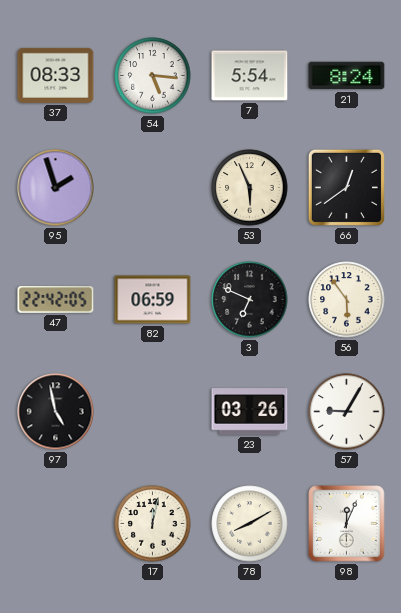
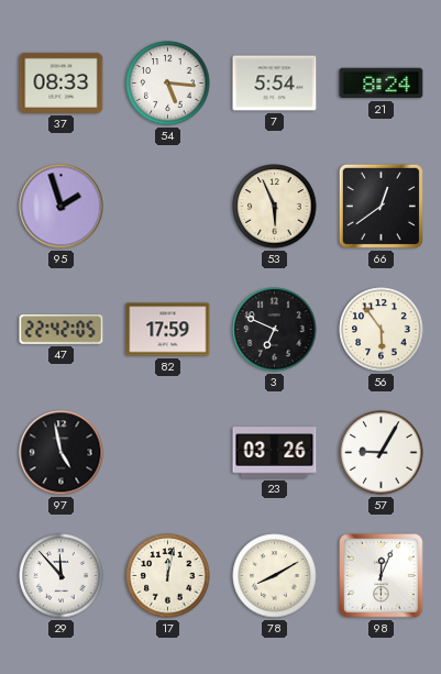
82: 06:59 -> 17:59
29: none -> 11:53
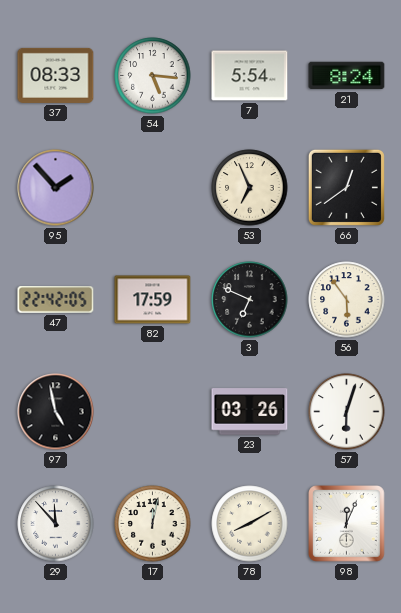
95: 1:57 -> 1:53
53: 5:56 -> 6:56
57: 9:05 -> 6:03
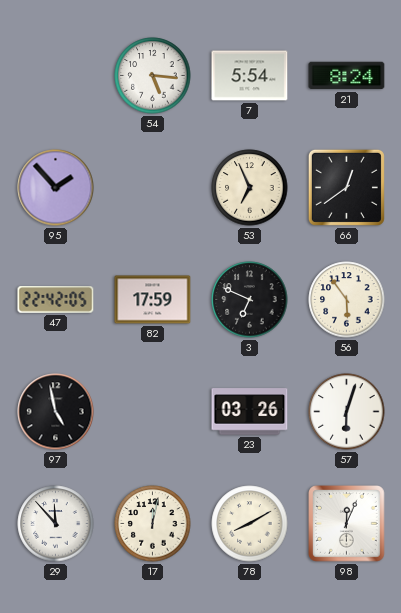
37: 08:33 -> none
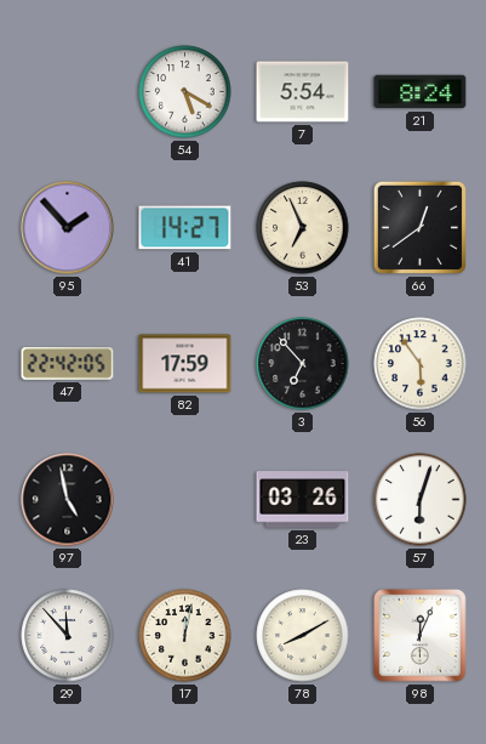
54: 5:16 -> 5:20
41: none -> 14:27
3: 6:49 -> 6:53
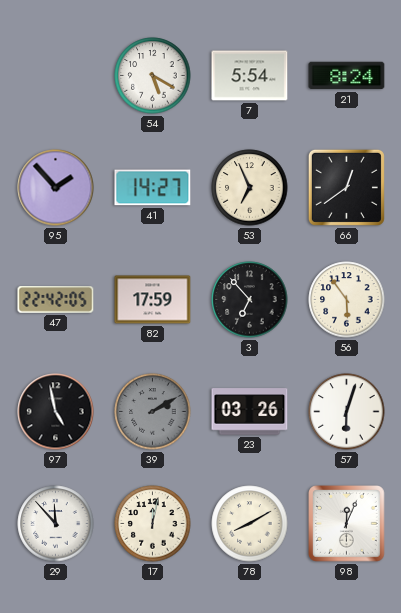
39: none -> 2:10
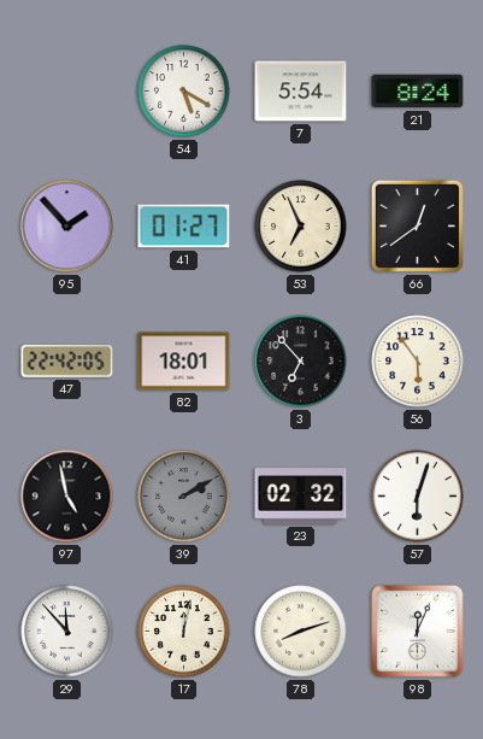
41: 14:27 -> 01:27
82: 17:59 -> 18:01
23: 03:26 -> 02:32
78: 8:10 -> 8:12
